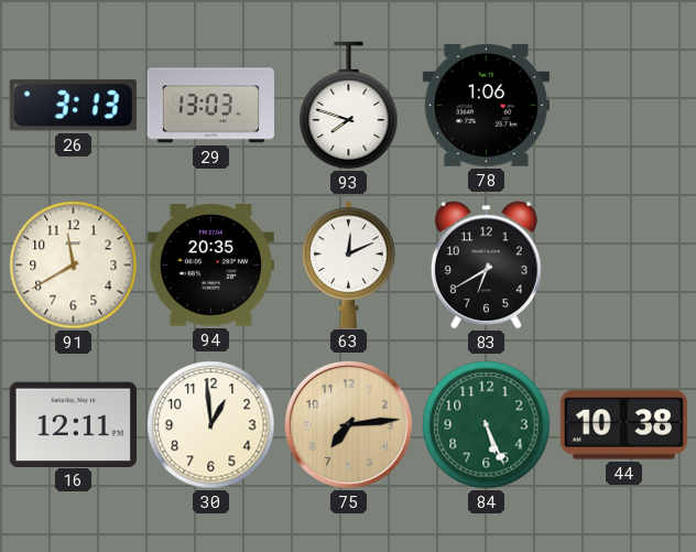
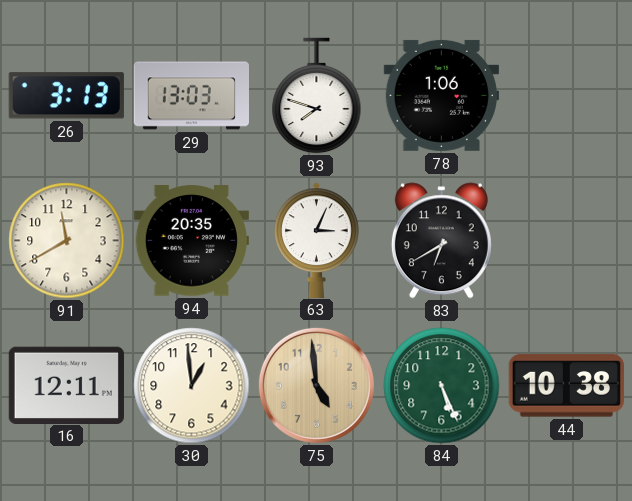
63: 12:11 -> 3:04
75: 7:14 -> 4:59
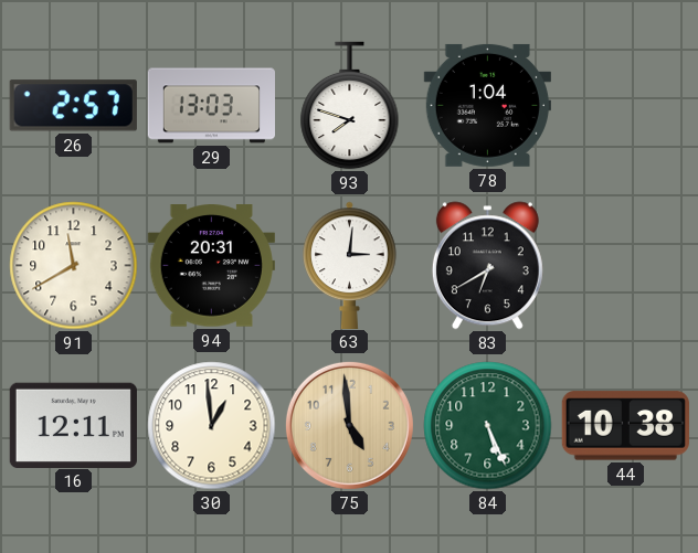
26: 3:13 -> 2:57
78: 1:06 -> 1:04
94: 20:35 -> 20:31
63: 3:04 -> 3:01
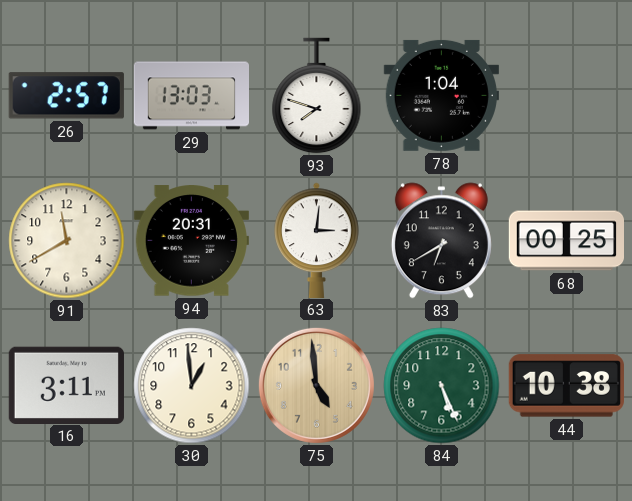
68: none -> 00:25
16: 12:11 -> 3:11
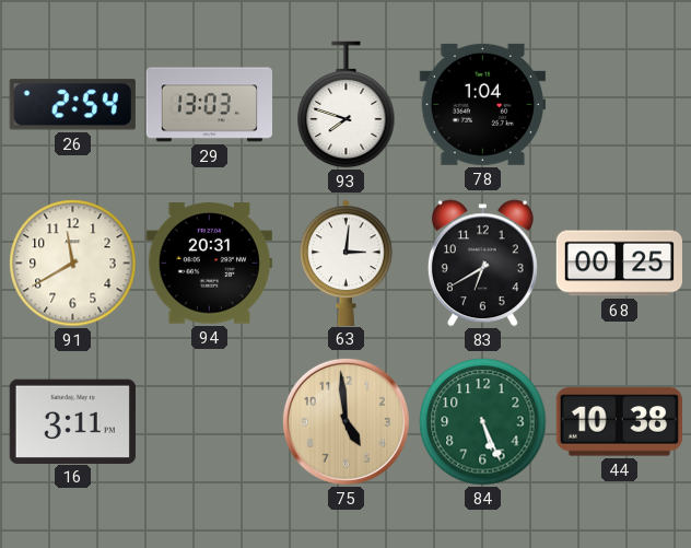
26: 2:57 -> 2:54
30: 12:59 -> none
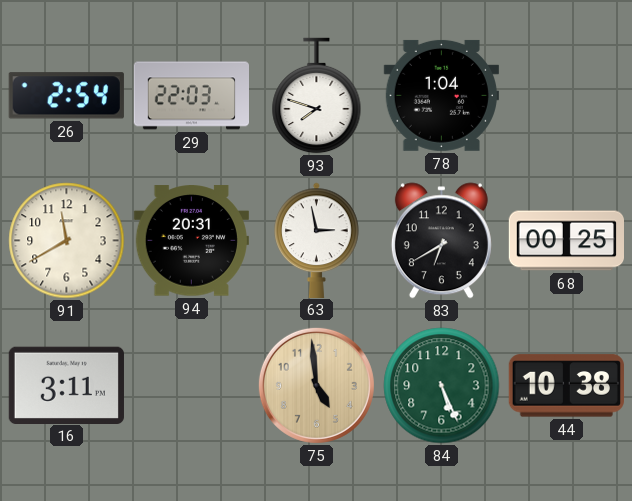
29: 13:03 -> 22:03
63: 3:01 -> 2:58
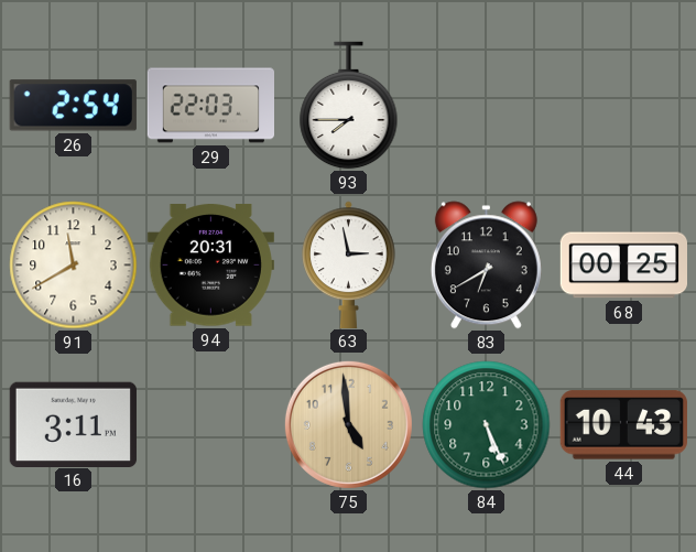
93: 7:48 -> 7:45
78: 1:04 -> none
44: 10:38 -> 10:43
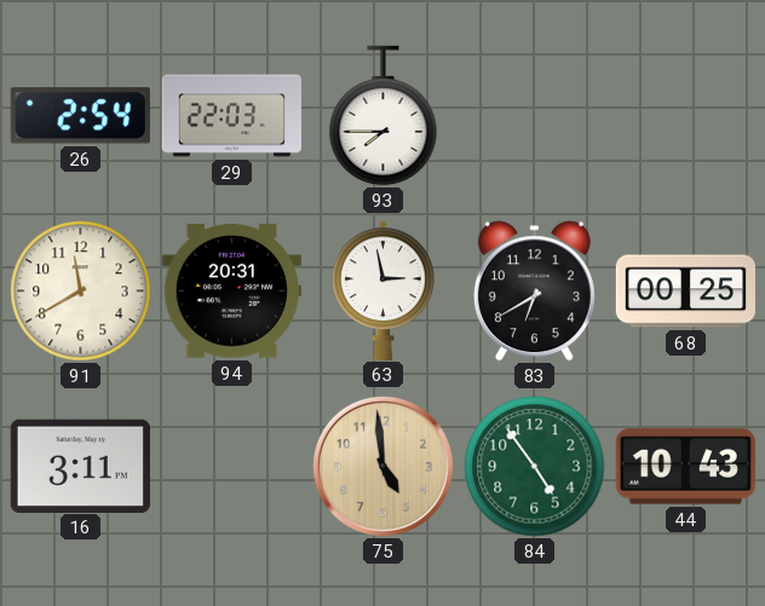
84: 5:26 -> 4:54
